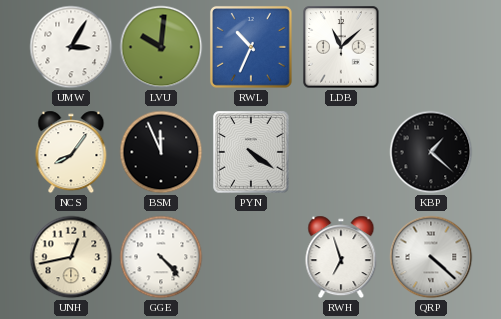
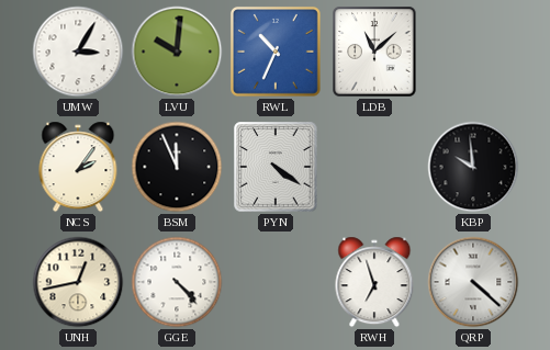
NCS: 8:06 -> 2:06
KBP: 1:22 -> 9:59
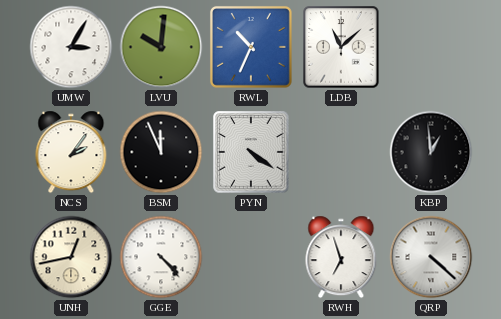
KBP: 9:59 -> 12:59
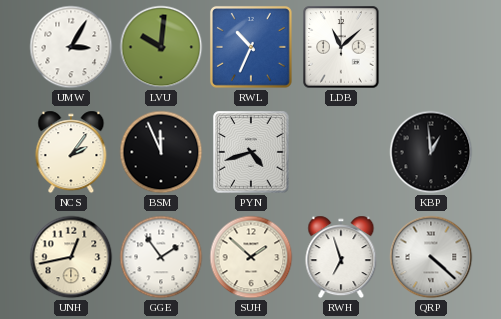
PYN: 4:21 -> 4:42
GGE: 4:23 -> 1:54
SUH: none -> 1:52
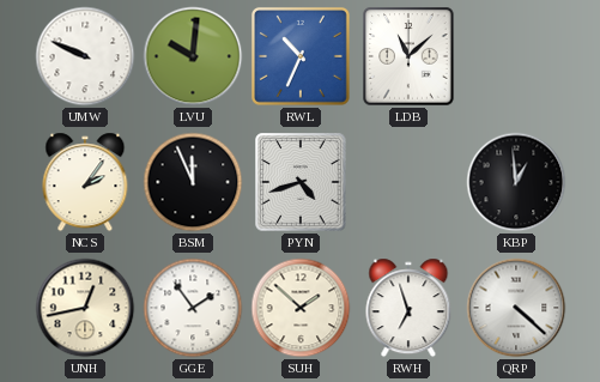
UMW: 3:05 -> 9:49
